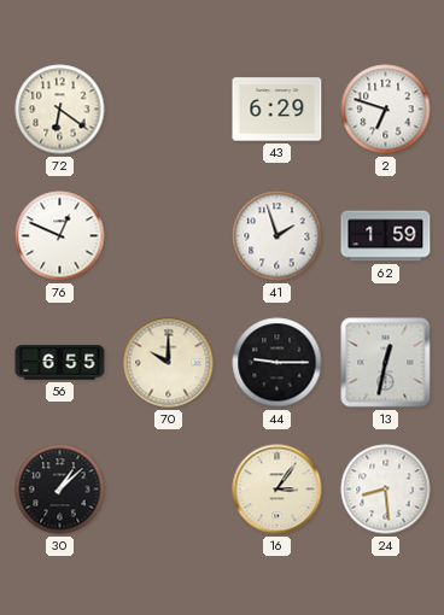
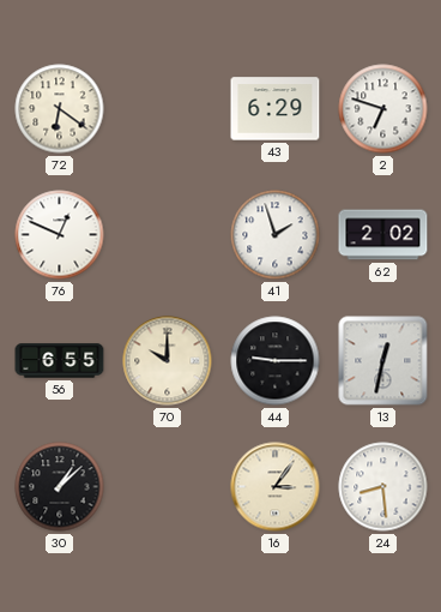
62: 1:59 -> 2:02
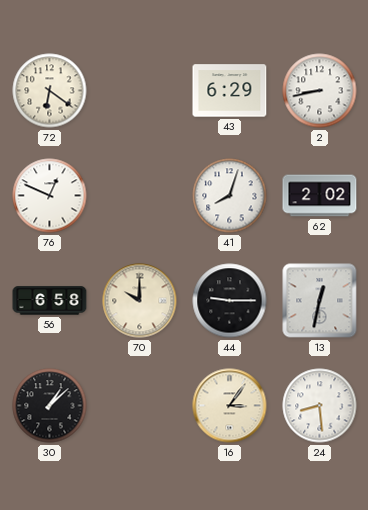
2: 6:48 -> 8:43
41: 1:57 -> 8:03
56: 6:55 -> 6:58
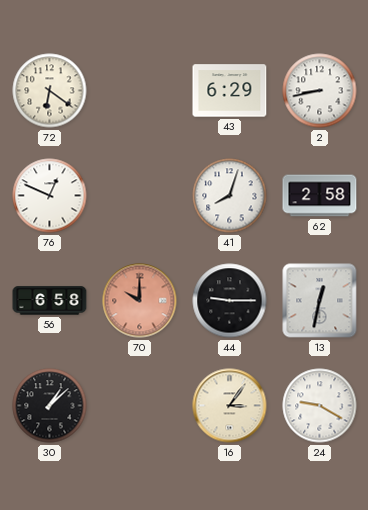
62: 2:02 -> 2:58
70 dial: cream -> salmon
24: 8:29 -> 9:20
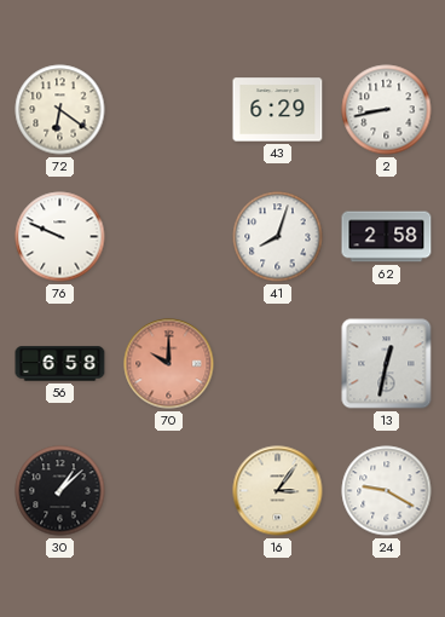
76: 12:49 -> 9:49
44: 9:15 -> none
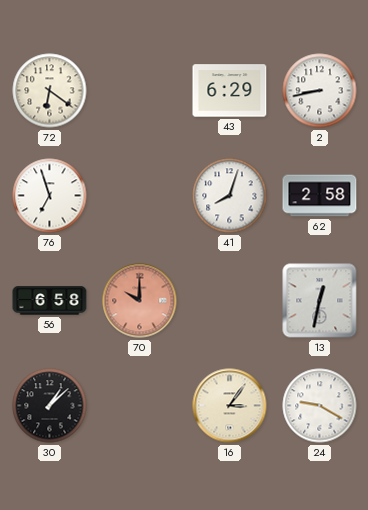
76: 9:49 -> 6:57
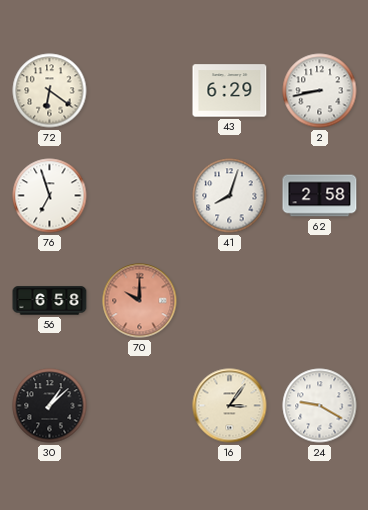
13: 12:32 -> none
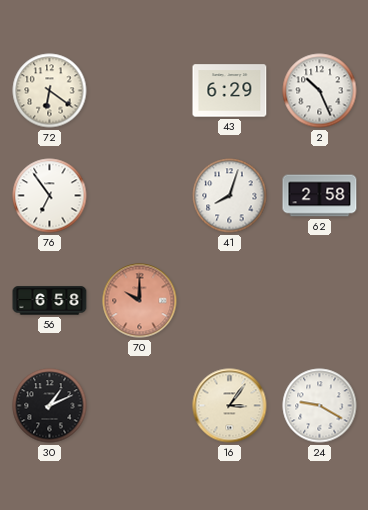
2: 8:43 -> 10:26
76: 6:57 -> 6:54
30: 1:08 -> 1:11
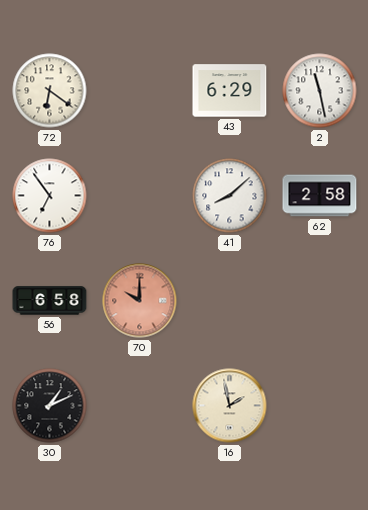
2: 10:26 -> 11:28
41: 8:03 -> 8:08
16: 3:06 -> 1:58
24: 9:20 -> none
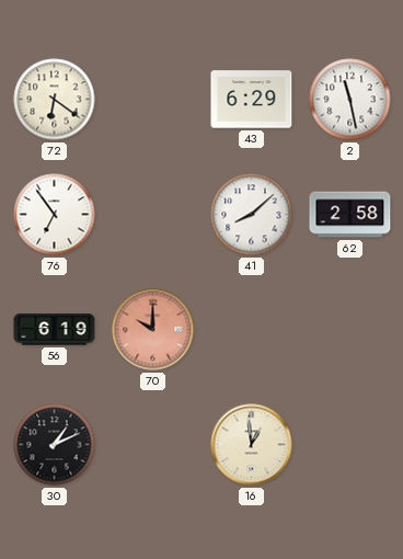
56: 6:58 -> 6:19
16: 1:58 -> 12:59
